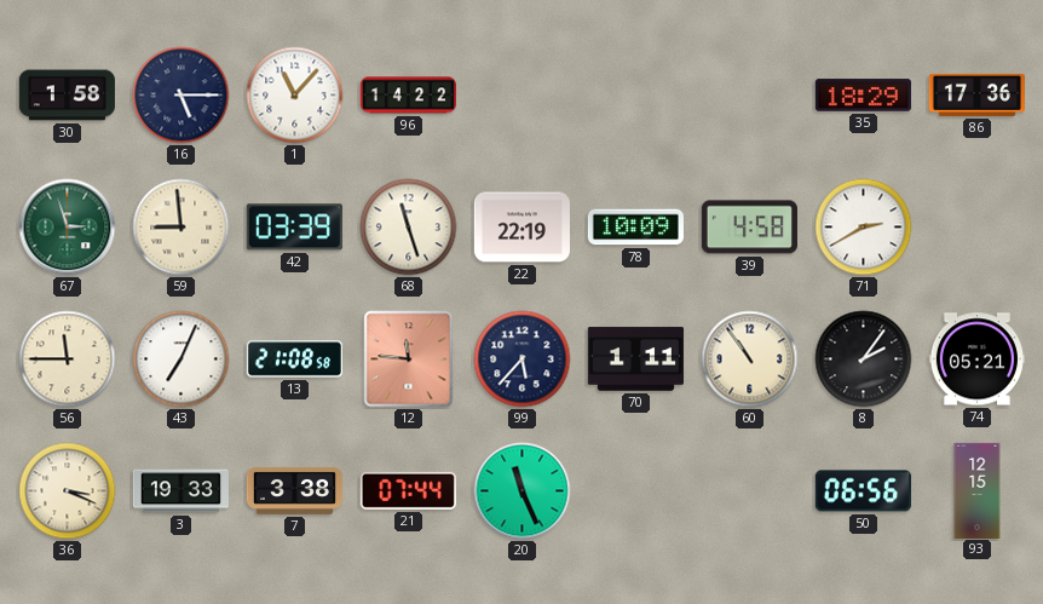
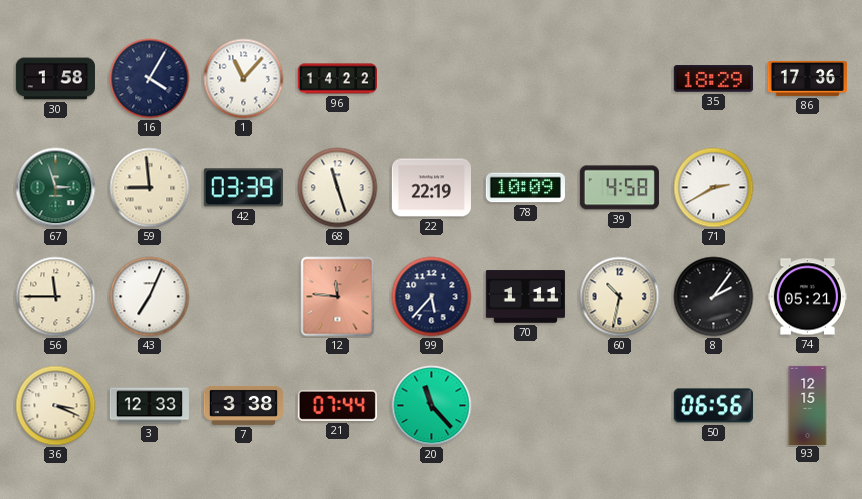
16: 5:15 -> 4:05
13: 21:08 -> none
60: 10:54 -> 10:32
3: 19:33 -> 12:33
20: 11:26 -> 11:23
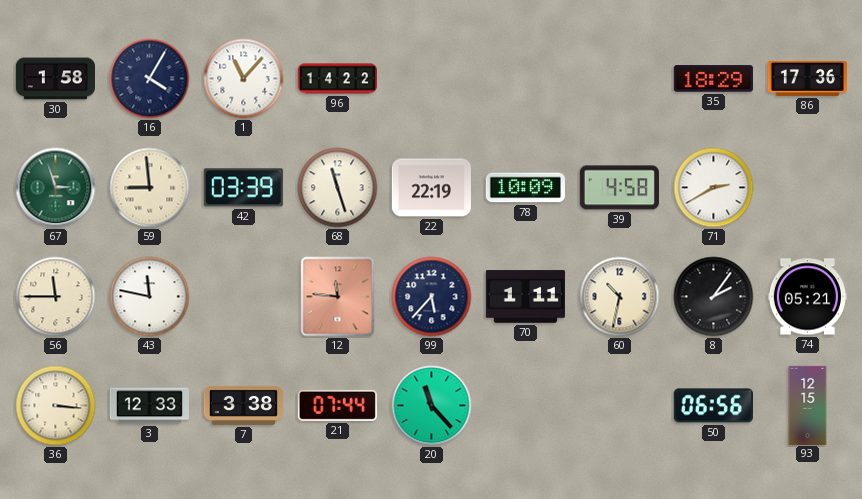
43: 7:04 -> 11:47
36: 3:19 -> 3:16
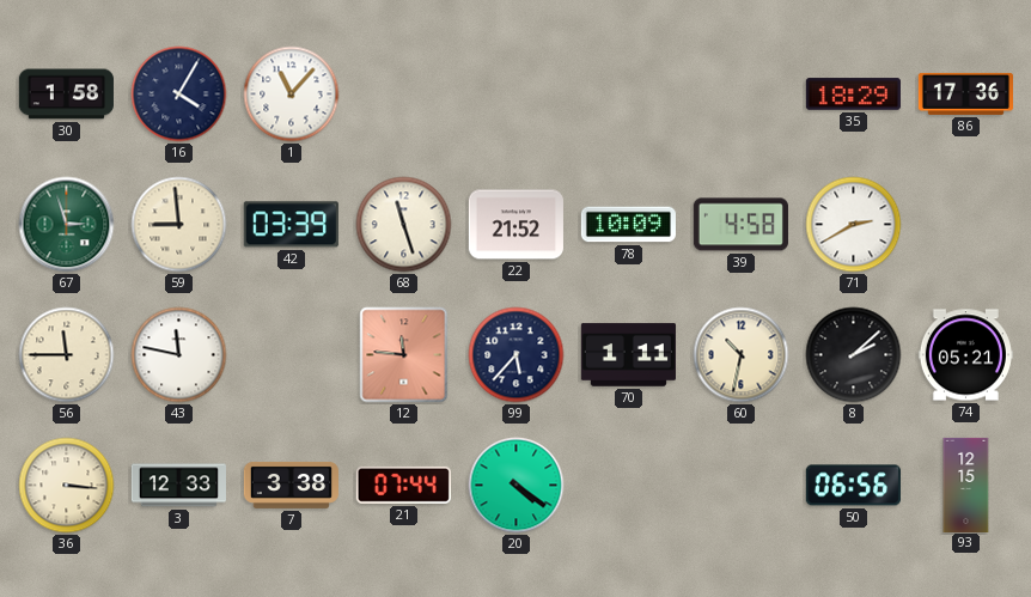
96: 14:22 -> none
22: 22:19 -> 21:52
8: 2:06 -> 2:08
20: 11:23 -> 4:21
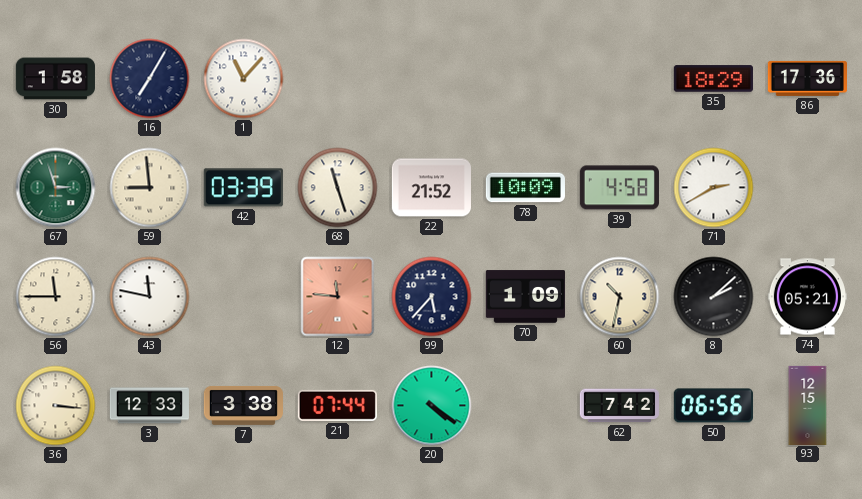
16: 4:05 -> 7:05
70: 1:11 -> 1:09
62: none -> 7:42
